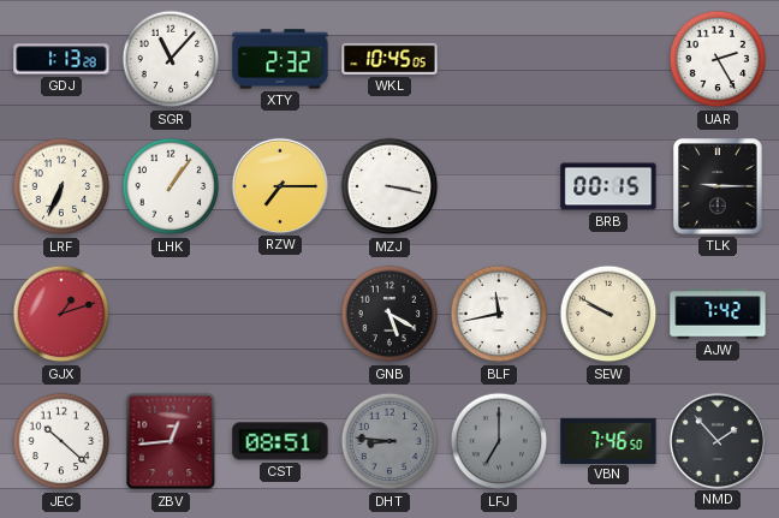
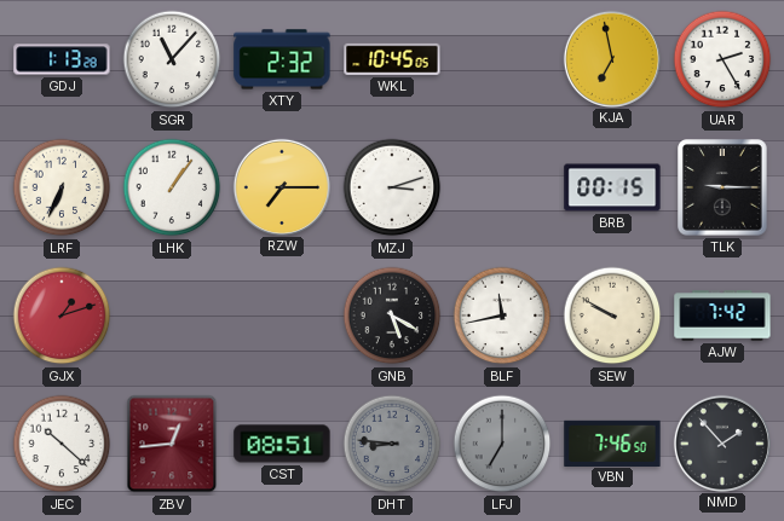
KJA: none -> 6:58
MZJ: 3:17 -> 3:12
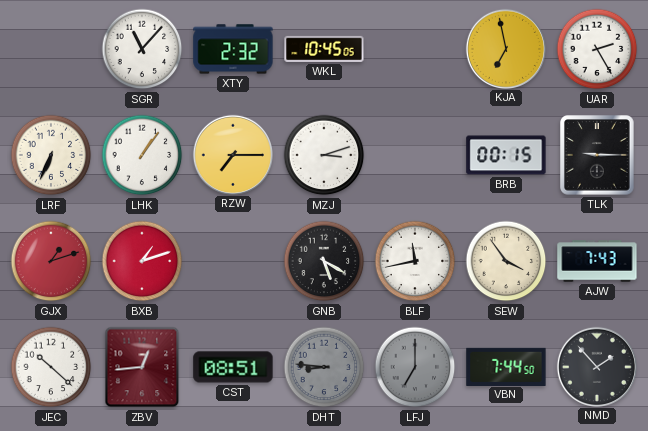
GDJ: 1:13 -> none
BXB: none -> 1:12
SEW: 9:50 -> 3:54
AJW: 7:42 -> 7:43
VBN: 7:46 -> 7:44
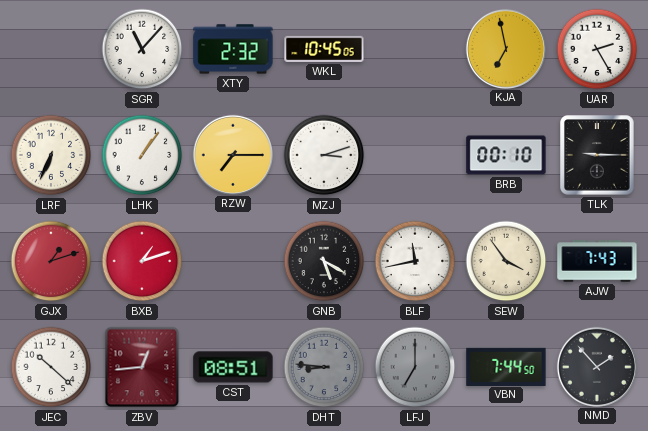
BRB: 00:15 -> 00:10
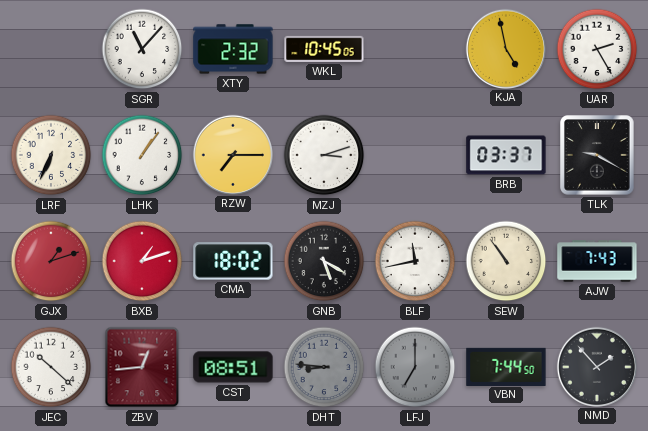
KJA: 6:58 -> 4:58
BRB: 00:10 -> 03:37
TLK: 9:15 -> 9:20
CMA: none -> 18:02
SEW: 3:54 -> 10:54
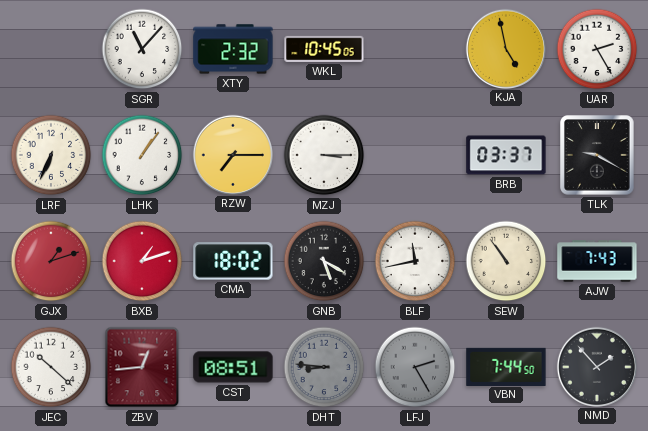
MZJ: 3:12 -> 3:15
LFJ: 7:00 -> 2:25
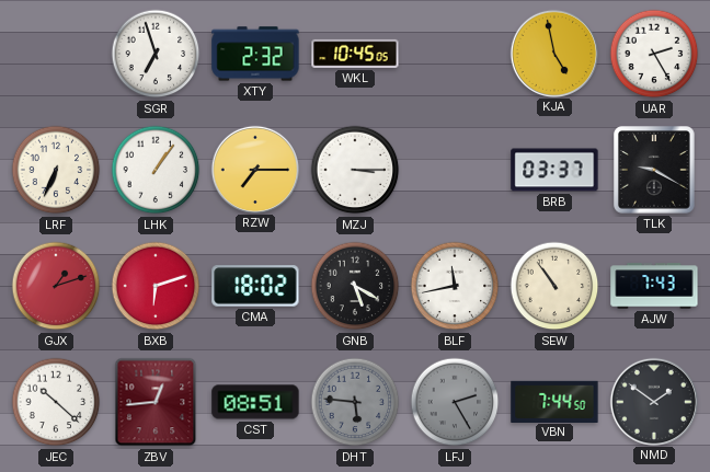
SGR: 11:07 -> 6:57
BXB: 1:12 -> 6:12
DHT: 8:46 -> 5:46
NMD: 1:53 -> 1:51
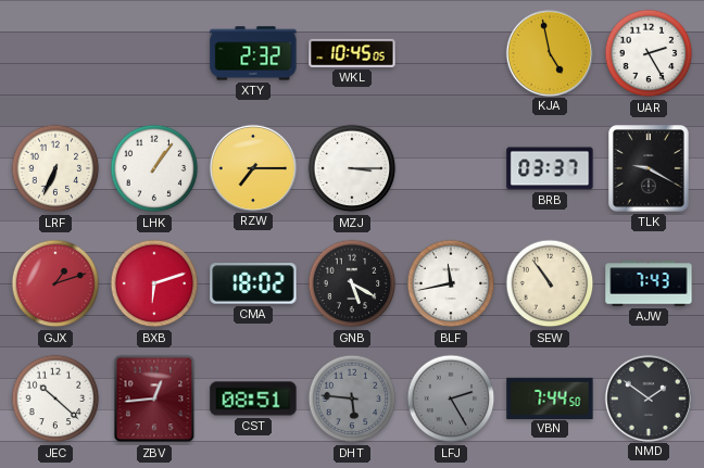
SGR: 6:57 -> none
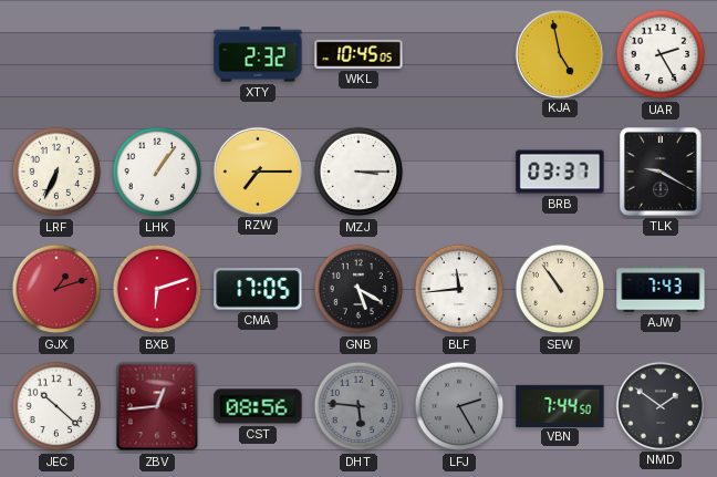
CMA: 18:02 -> 17:05
BLF: 11:43 -> 11:44
CST: 08:51 -> 08:56
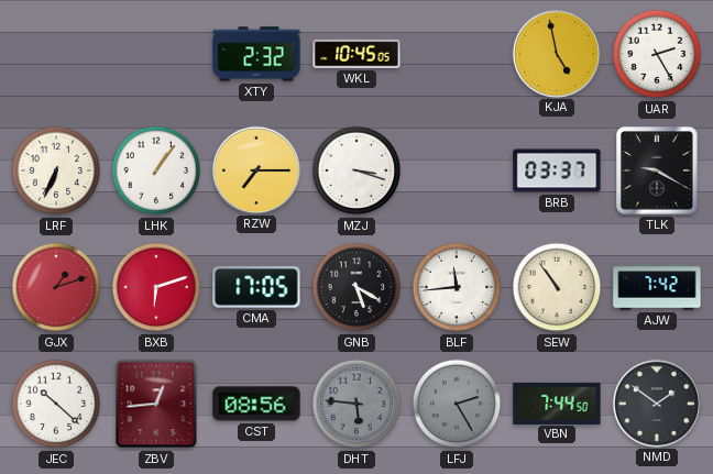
MZJ: 3:15 -> 3:18
AJW: 7:43 -> 7:42
